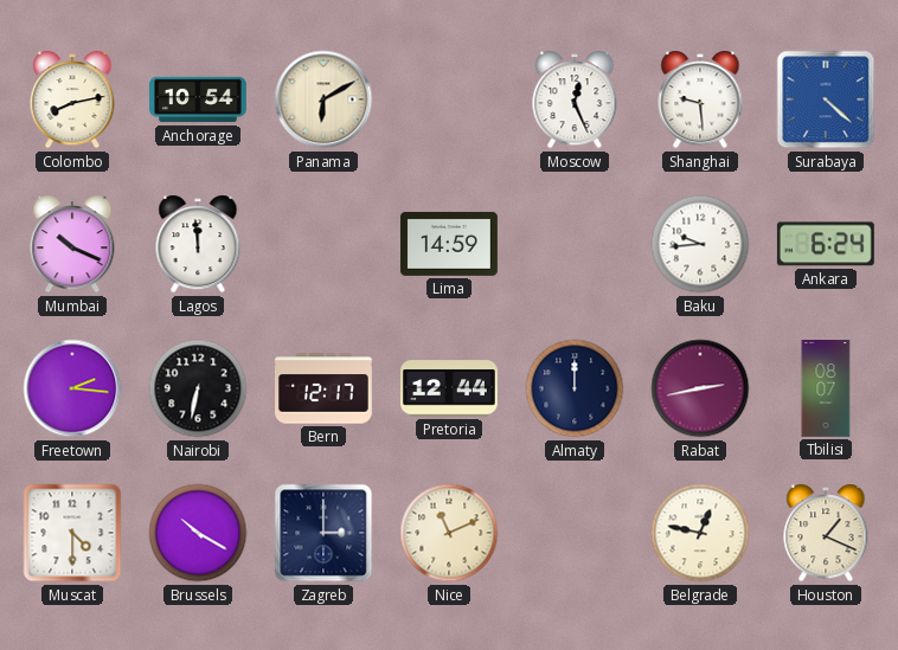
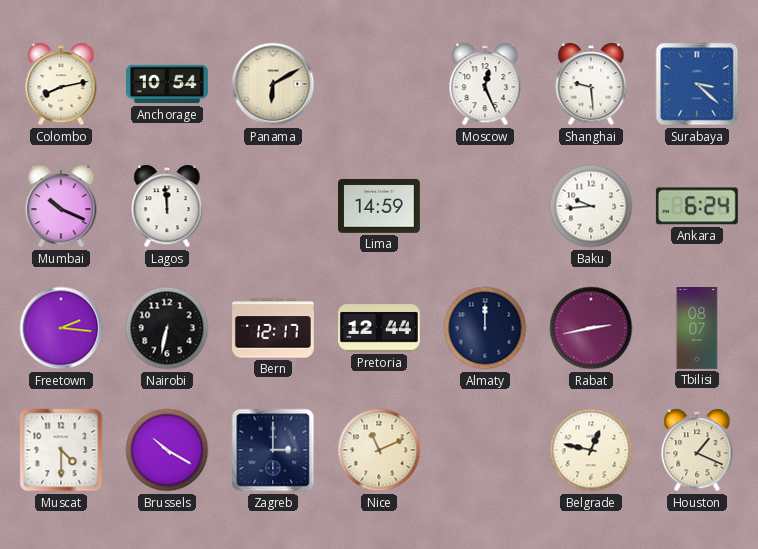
Surabaya: 4:22 -> 3:22
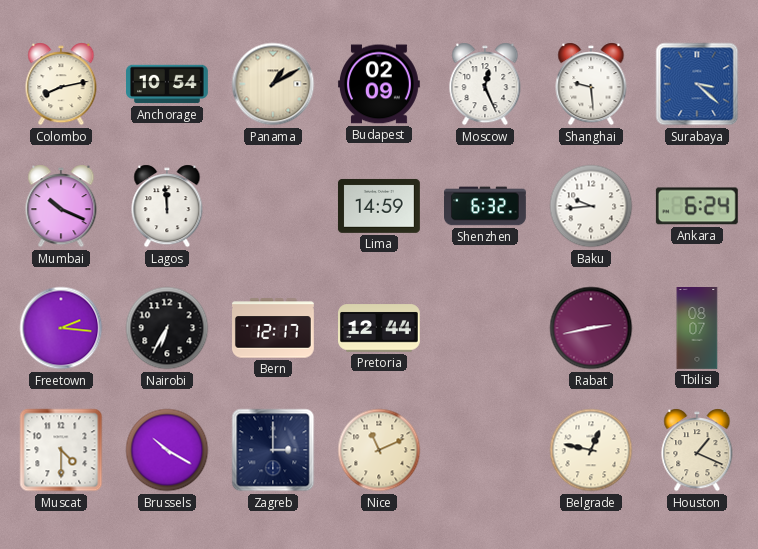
Panama: 6:10 -> 1:10
Budapest: none -> 02:09
Shenzhen: none -> 6:32
Nairobi: 6:32 -> 6:35
Almaty: 12:00 -> none
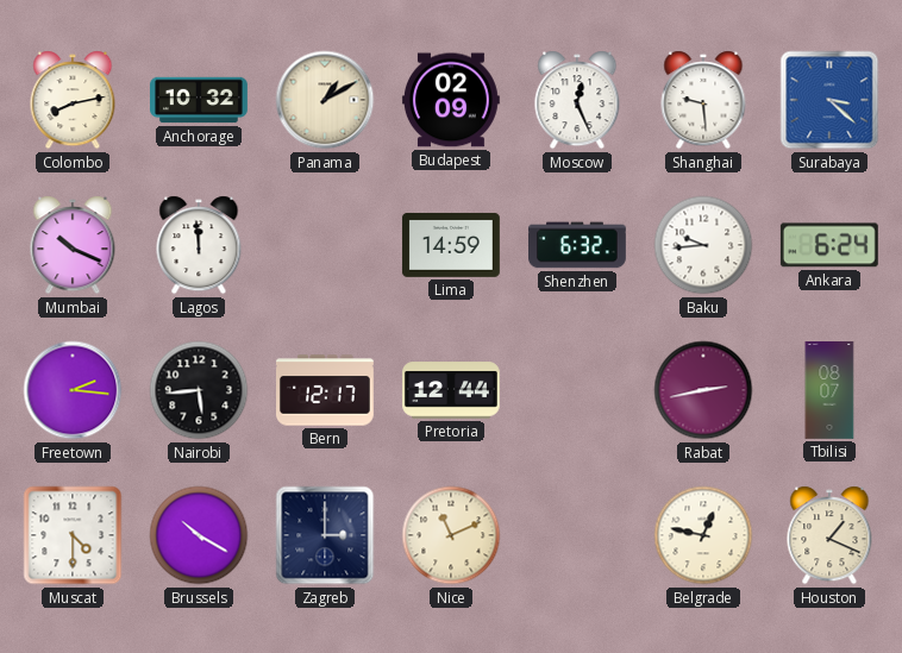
Anchorage: 10:54 -> 10:32
Nairobi: 6:35 -> 5:44
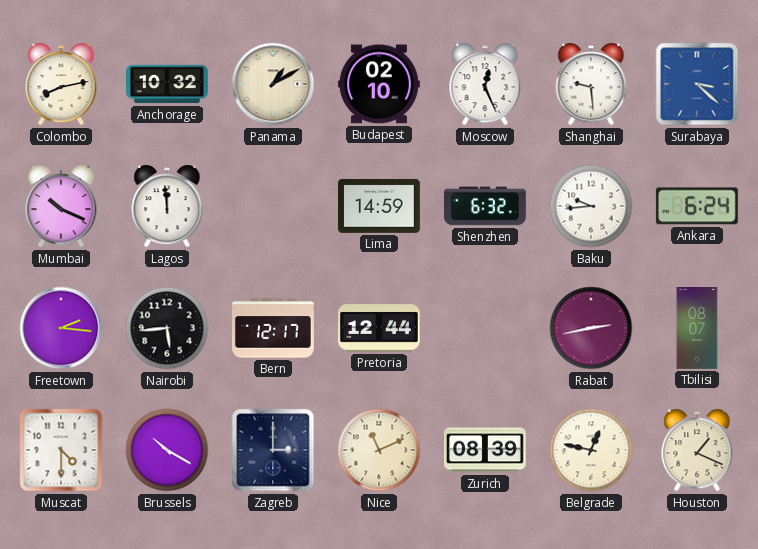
Budapest: 02:09 -> 02:10
Zurich: none -> 08:39
